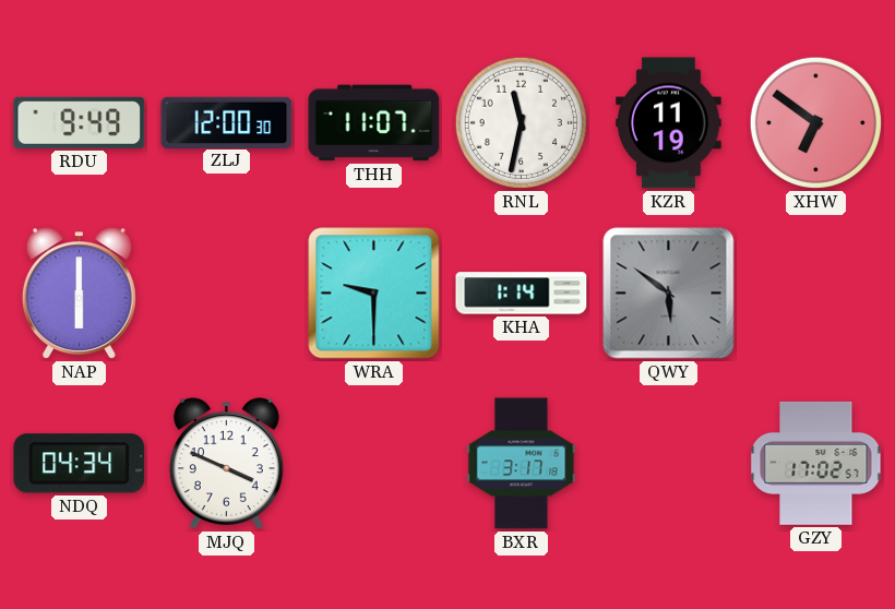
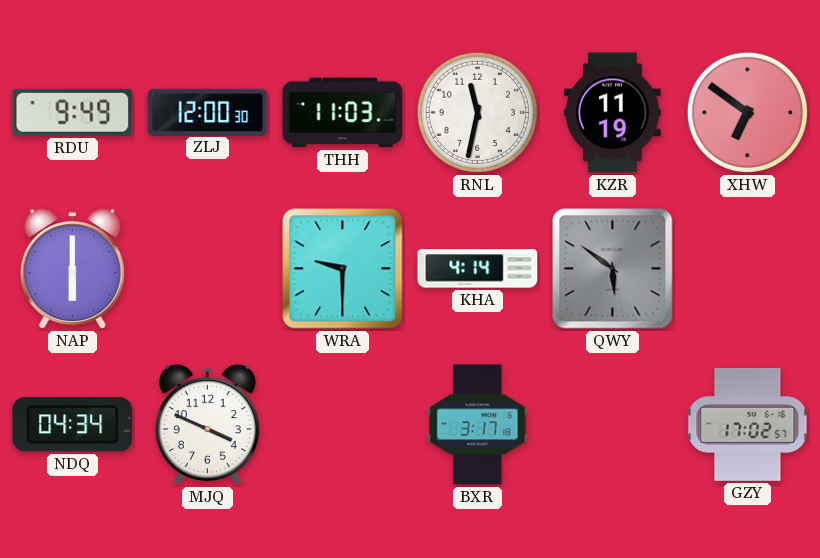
THH: 11:07 -> 11:03
KHA: 1:14 -> 4:14
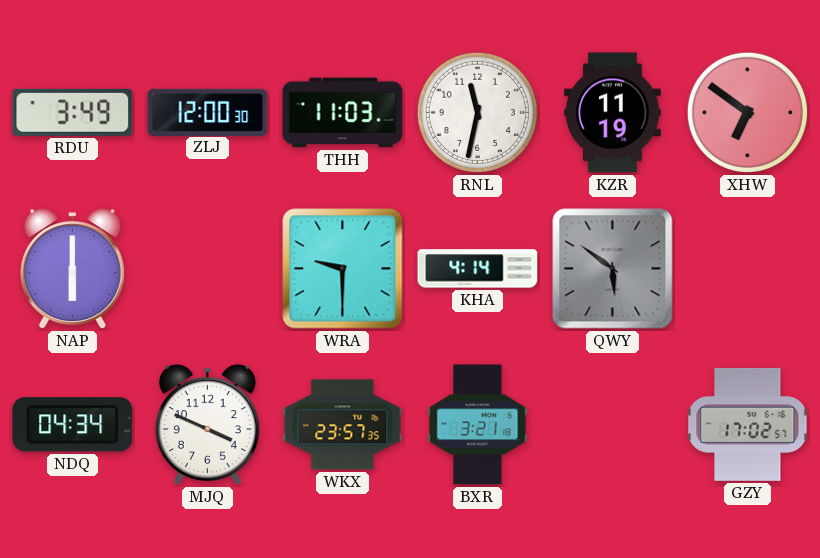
RDU: 9:49 -> 3:49
WKX: none -> 23:57
BXR: 3:17 -> 3:21
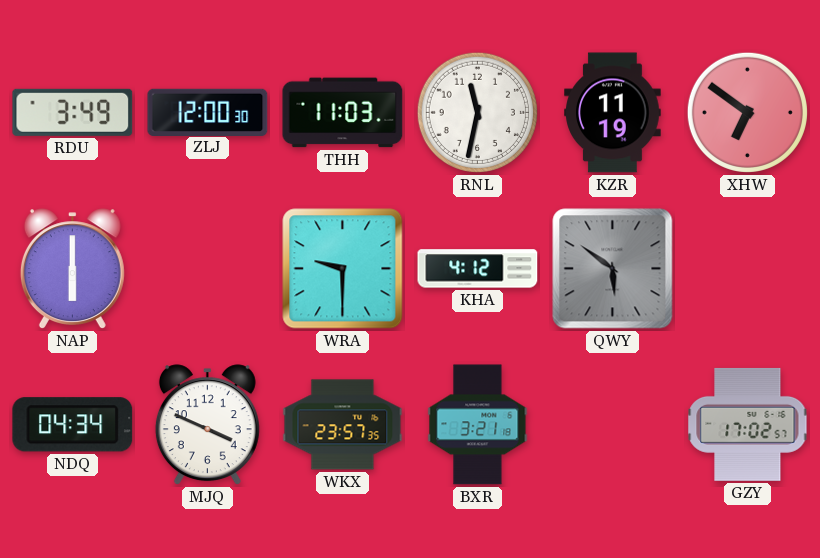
KHA: 4:14 -> 4:12
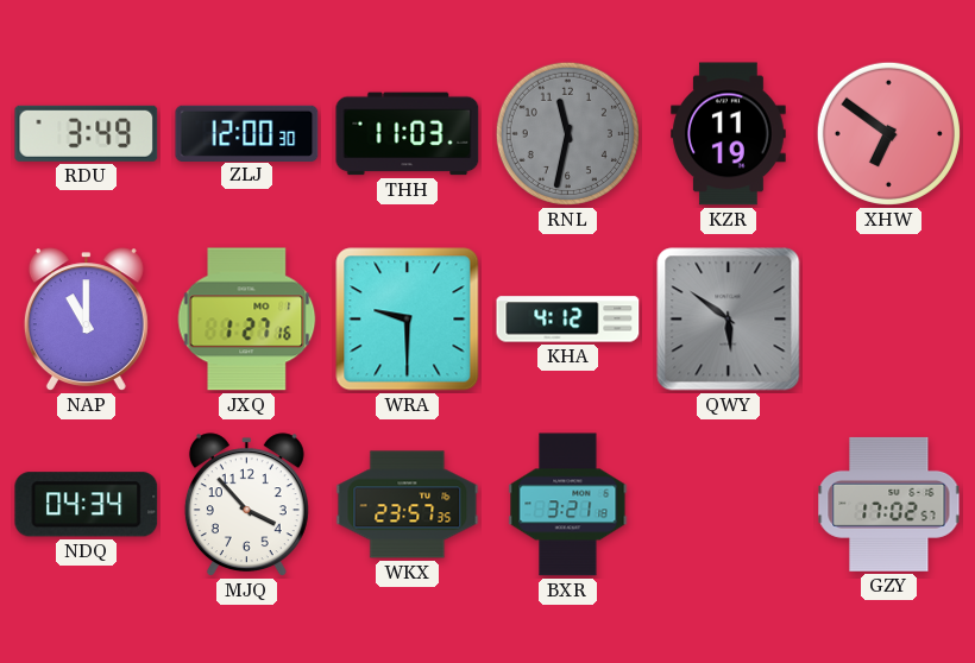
RNL dial: white -> grey
NAP: 6:00 -> 11:00
JXQ: none -> 1:27
MJQ: 3:49 -> 3:53
